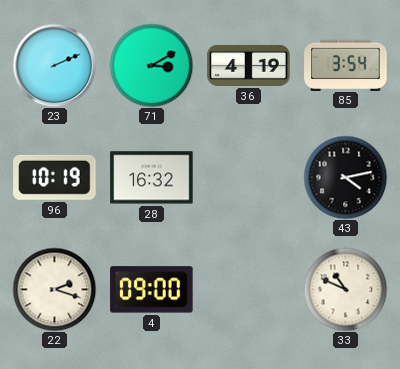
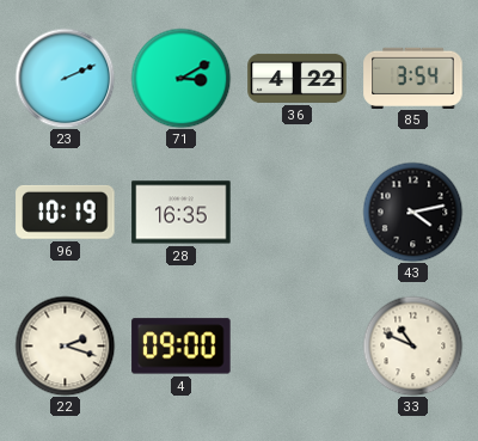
36: 4:19 -> 4:22
28: 16:32 -> 16:35
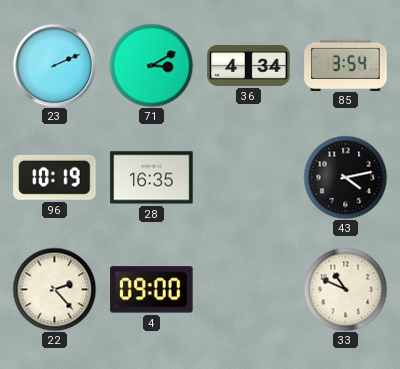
36: 4:22 -> 4:34
22: 2:18 -> 2:23
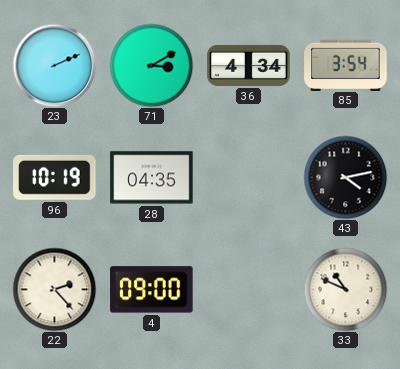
28: 16:35 -> 04:35
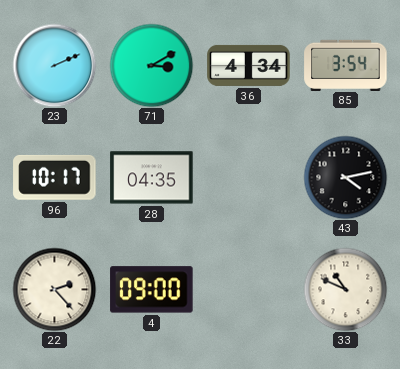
96: 10:19 -> 10:17
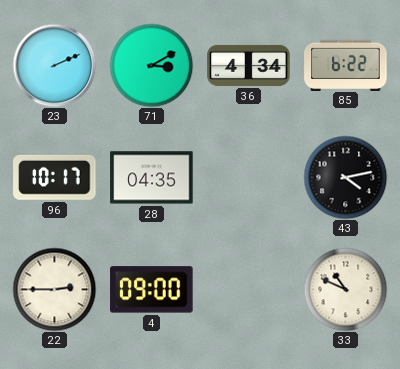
85: 3:54 -> 6:22
22: 2:23 -> 2:45
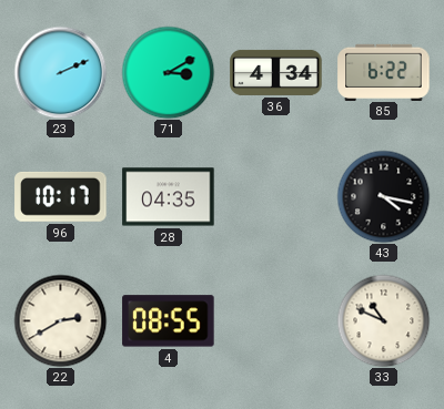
43: 4:13 -> 4:17
22: 2:45 -> 2:40
4: 09:00 -> 08:55
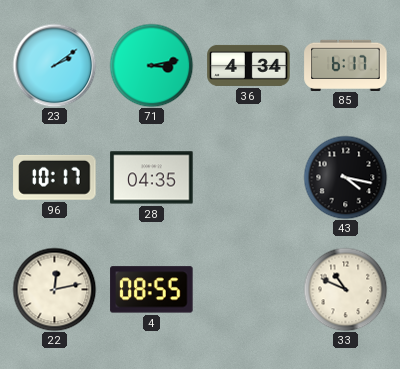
23: 2:11 -> 2:09
71: 3:10 -> 3:13
85: 6:22 -> 6:17
22: 2:40 -> 12:13
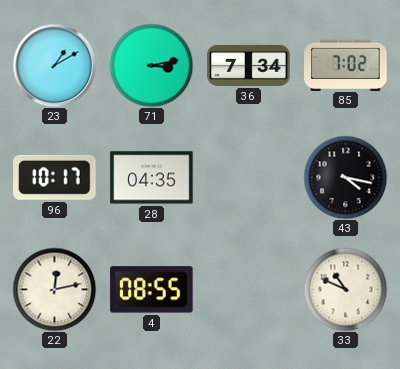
23: 2:09 -> 1:10
36: 4:34 -> 7:34
85: 6:17 -> 7:02
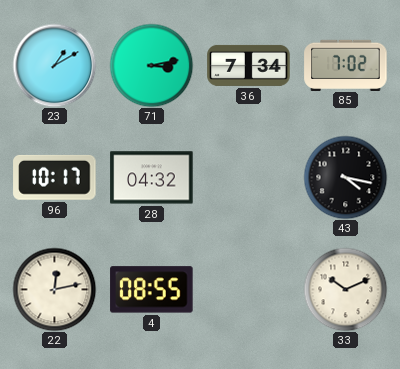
28: 04:35 -> 04:32
33: 10:49 -> 10:11
